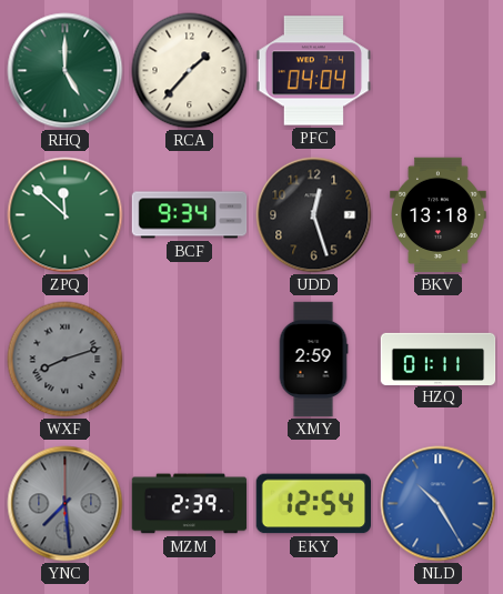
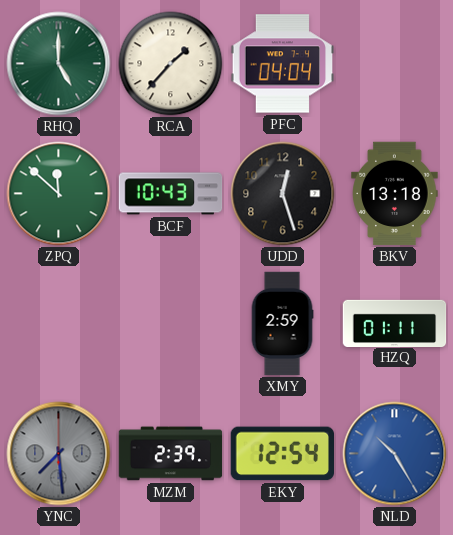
BCF: 9:34 -> 10:43
WXF: 8:12 -> none
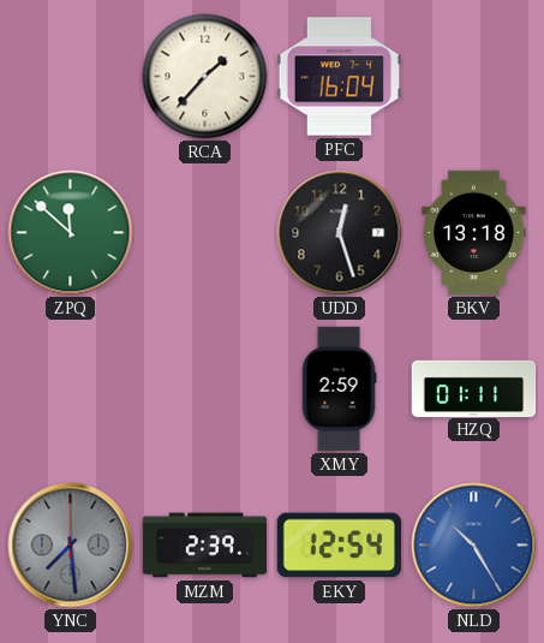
RHQ: 5:00 -> none
PFC: 04:04 -> 16:04
BCF: 10:43 -> none
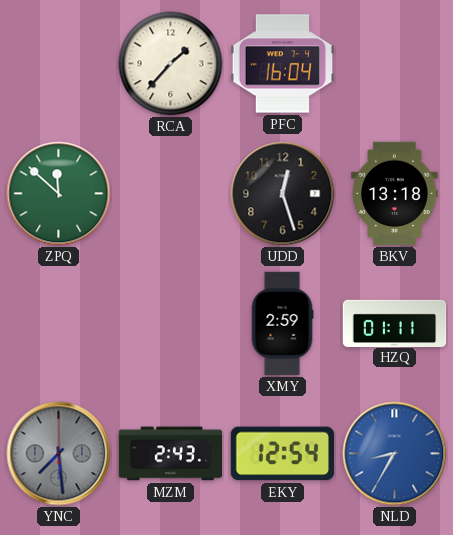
MZM: 2:39 -> 2:43
NLD: 10:25 -> 8:35
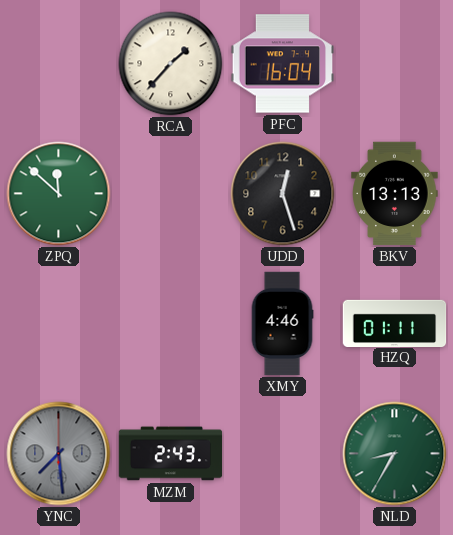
BKV: 13:18 -> 13:13
XMY: 2:59 -> 4:46
EKY: 12:54 -> none
NLD dial: blue -> green
